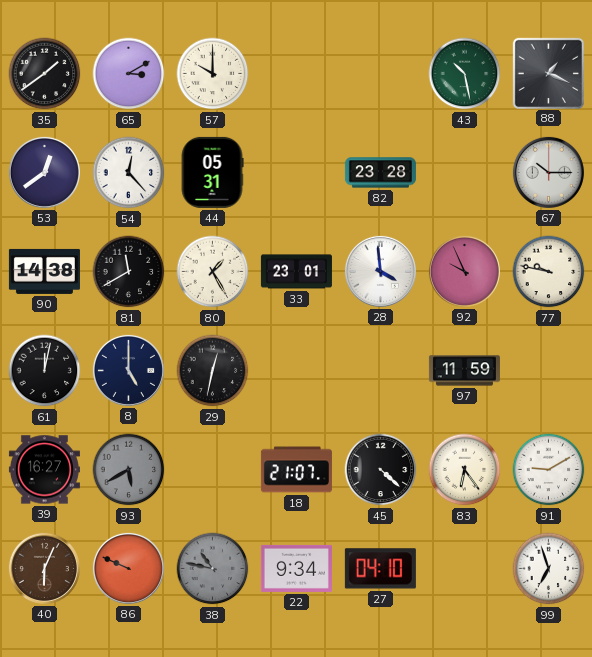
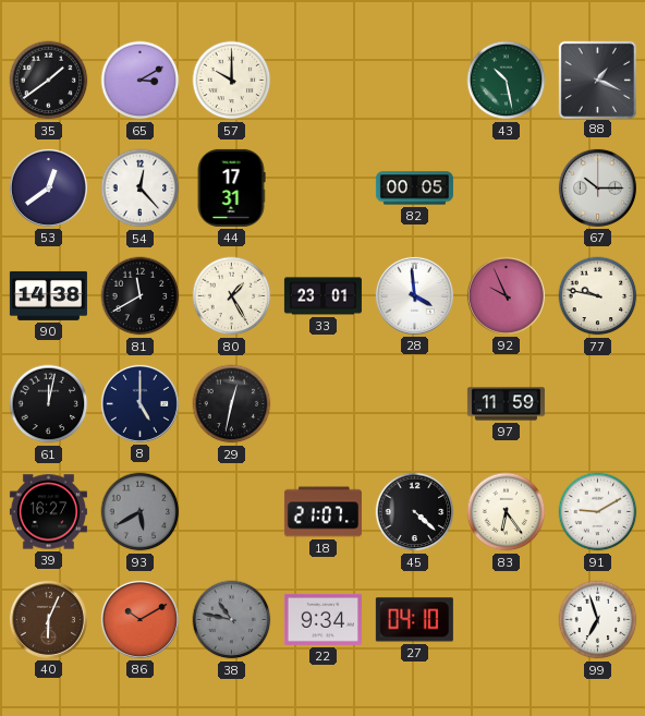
44: 05:31 -> 17:31
82: 23:28 -> 00:05
86: 9:49 -> 10:10
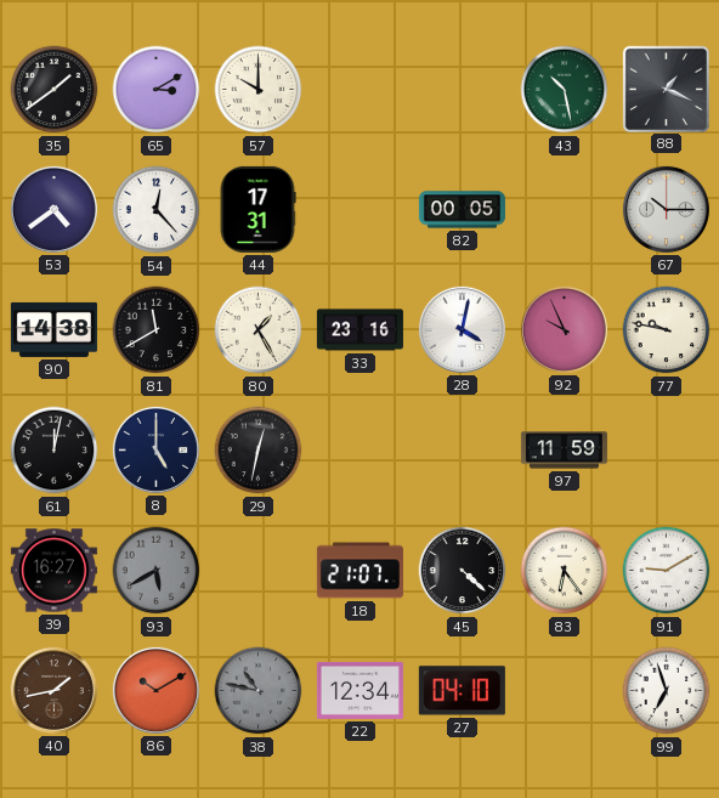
53: 12:39 -> 4:39
33: 23:01 -> 23:16
28: 3:59 -> 4:02
40: 6:04 -> 1:43
22: 9:34 -> 12:34
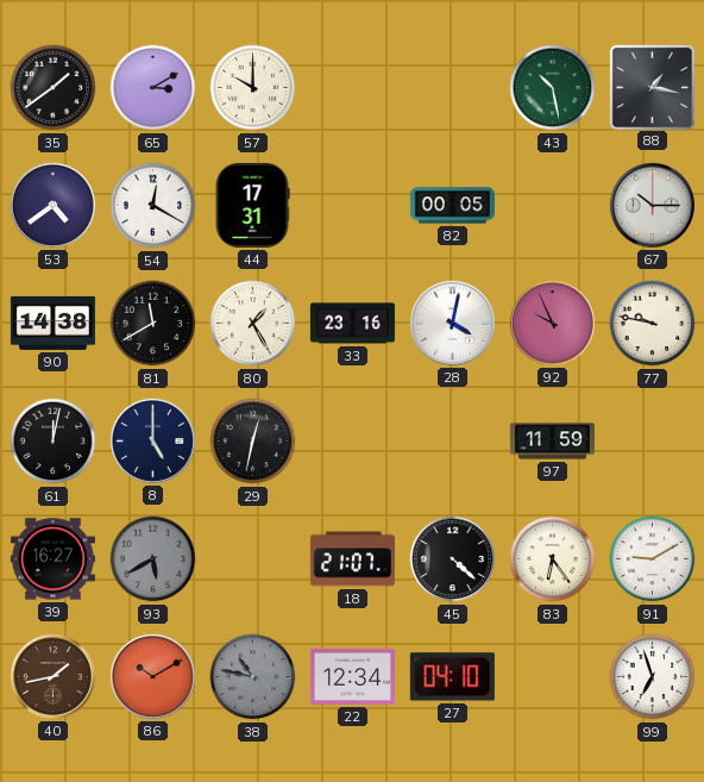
88: 1:19 -> 1:17
54: 12:23 -> 12:20
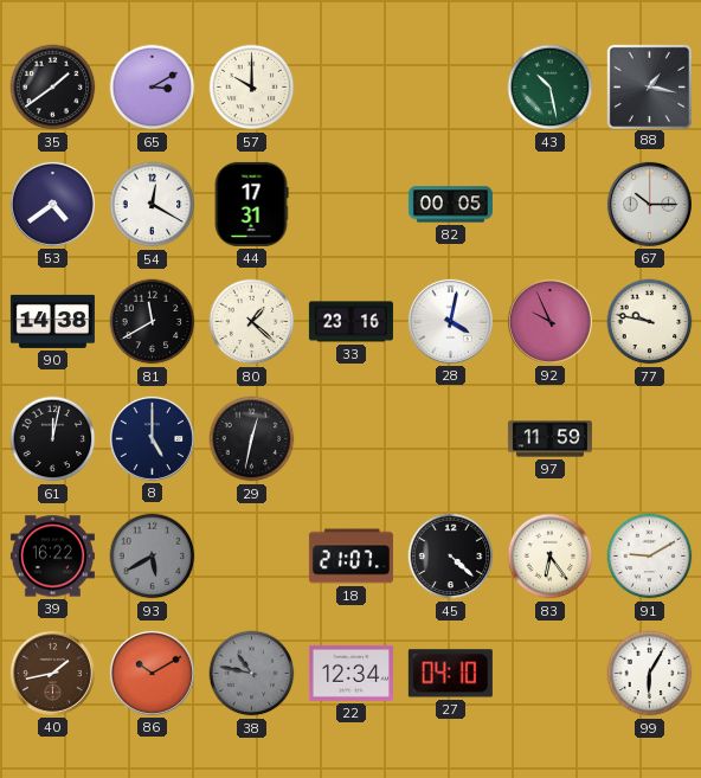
80: 1:25 -> 1:22
39: 16:27 -> 16:22
99: 6:57 -> 6:05
